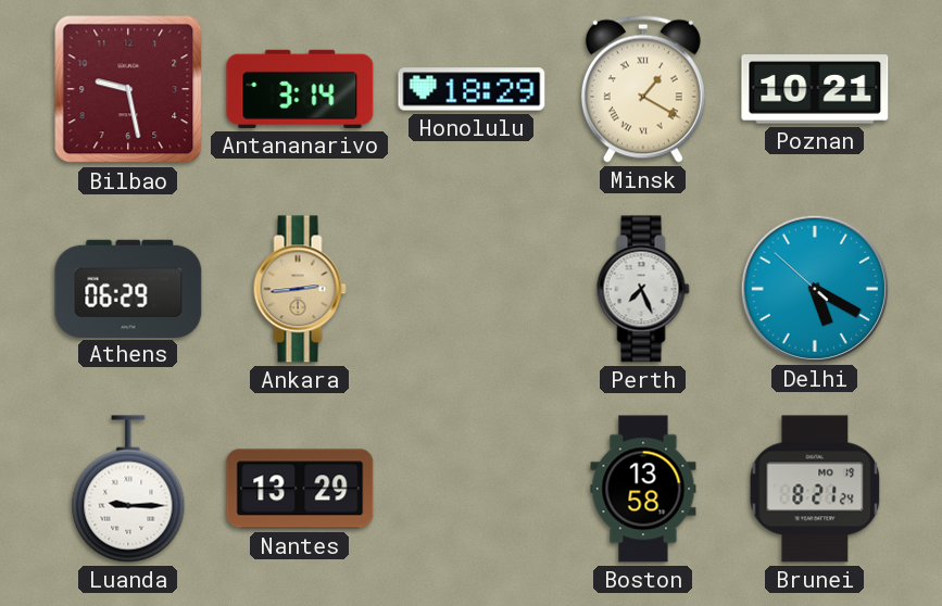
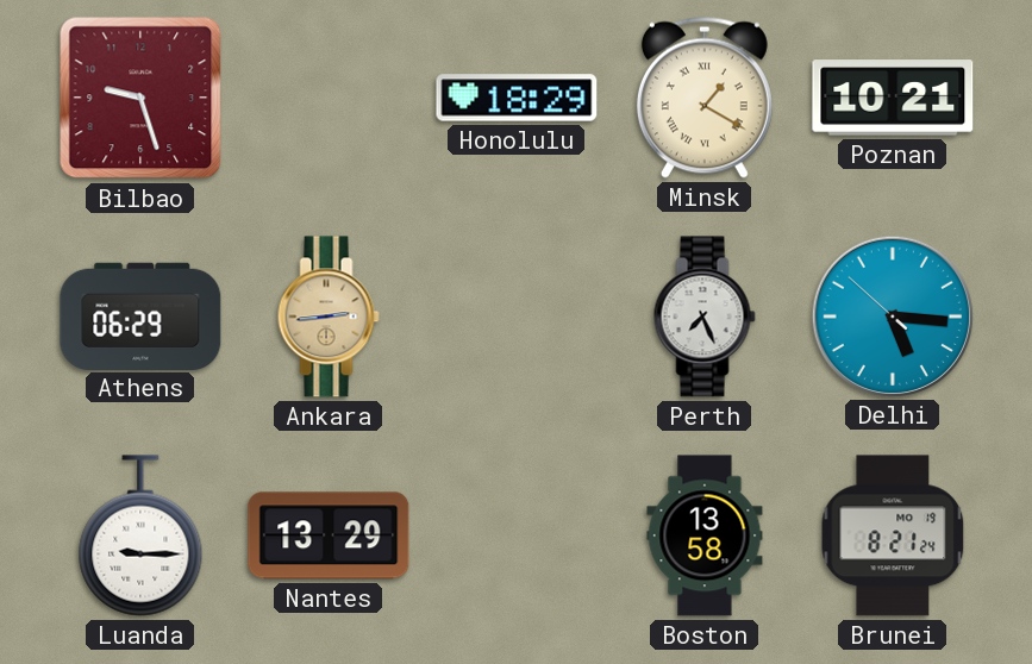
Bilbao: 9:28 -> 9:27
Antananarivo: 3:14 -> none
Delhi: 5:19 -> 5:15
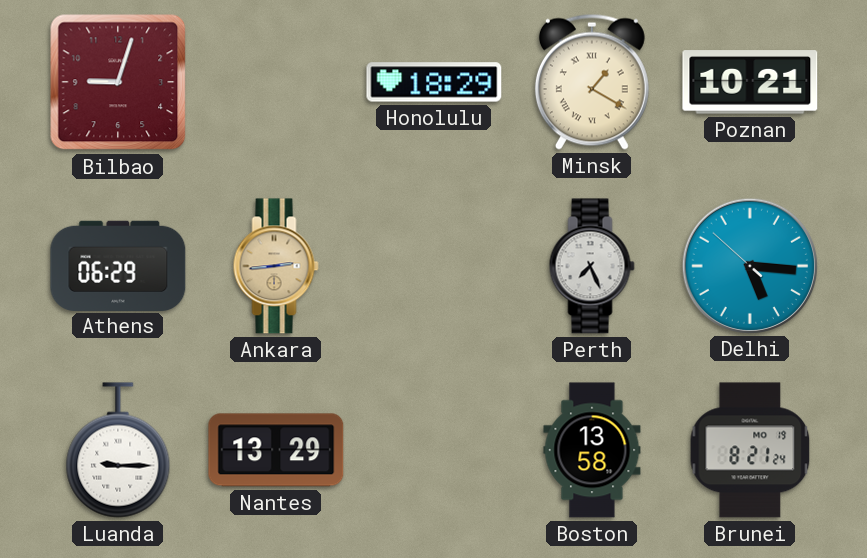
Bilbao: 9:27 -> 9:03
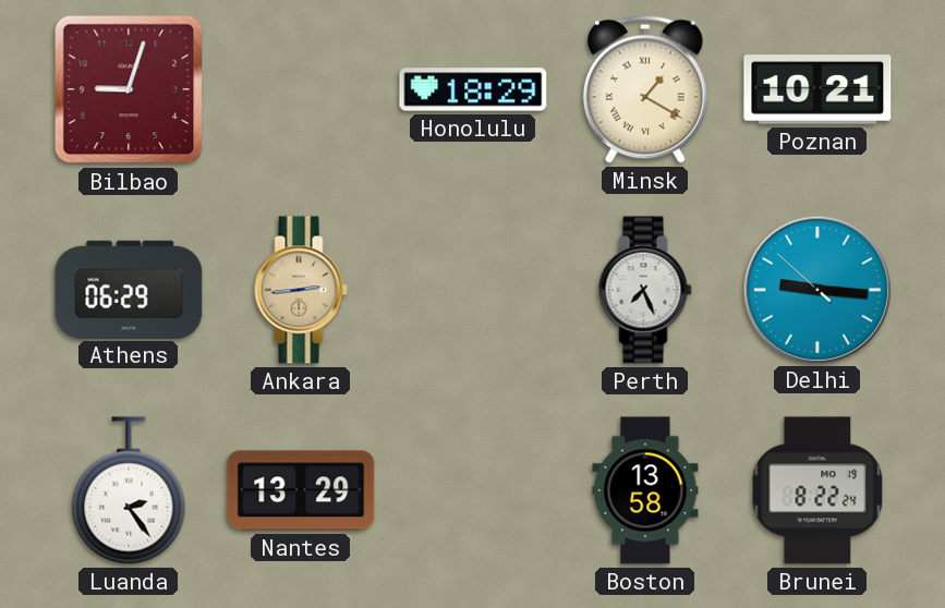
Delhi: 5:15 -> 9:15
Luanda: 9:15 -> 2:24
Brunei: 8:21 -> 8:22
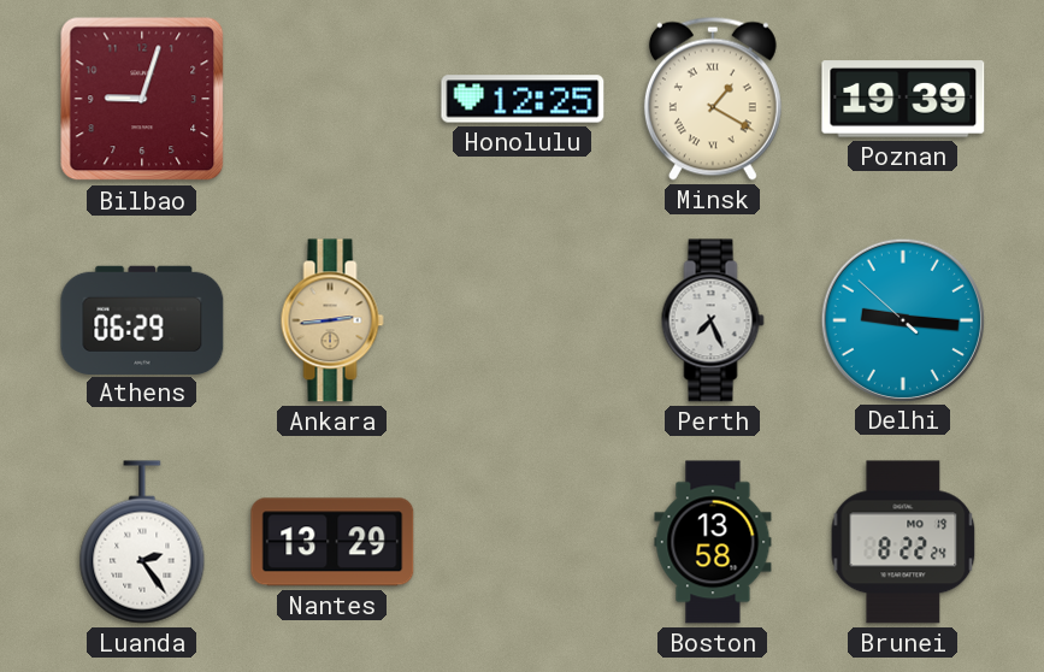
Honolulu: 18:29 -> 12:25
Poznan: 10:21 -> 19:39
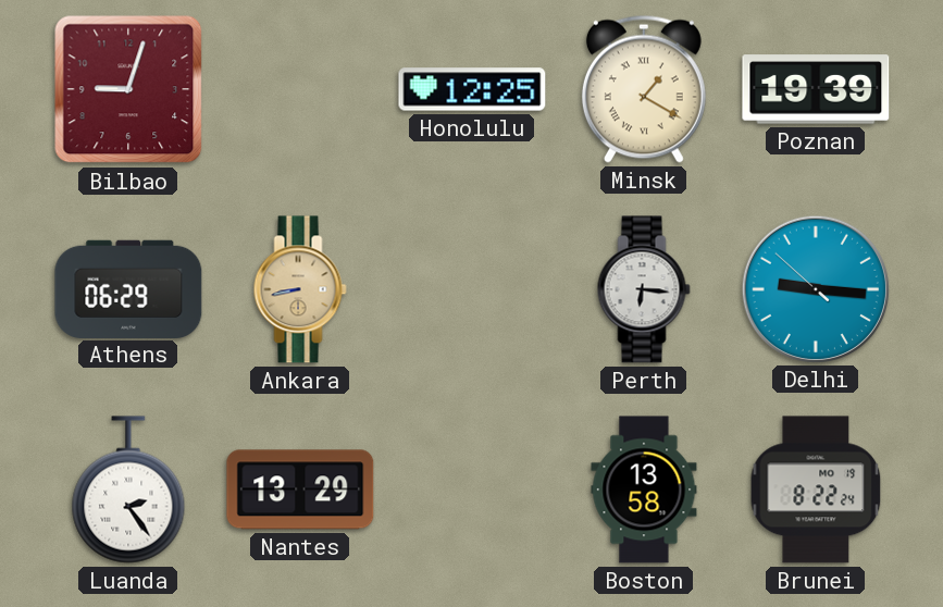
Ankara: 2:44 -> 8:43
Perth: 7:26 -> 6:16
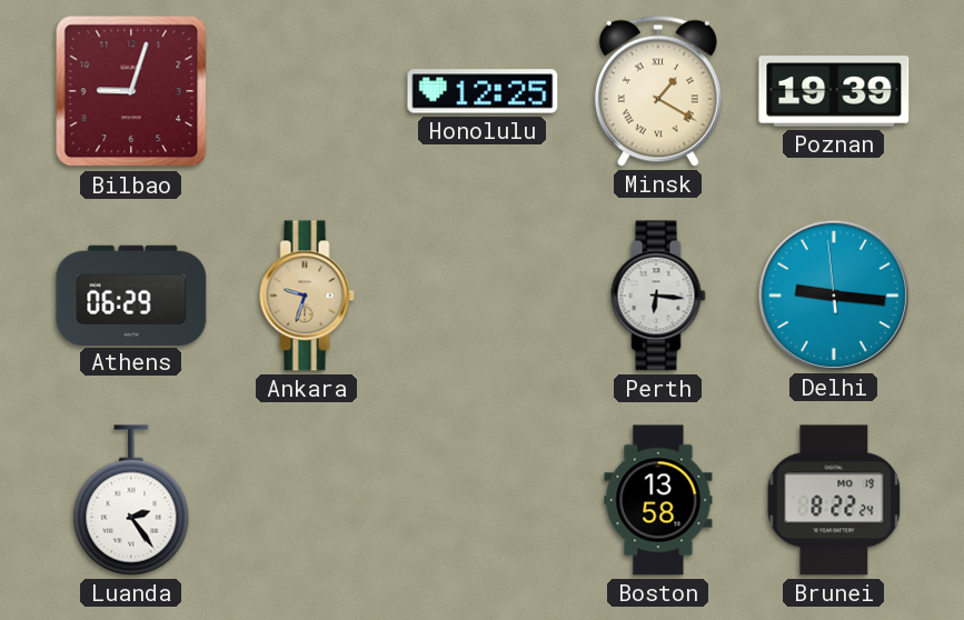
Ankara: 8:43 -> 9:33
Delhi: 9:15:52 -> 9:15:59
Nantes: 13:29 -> none
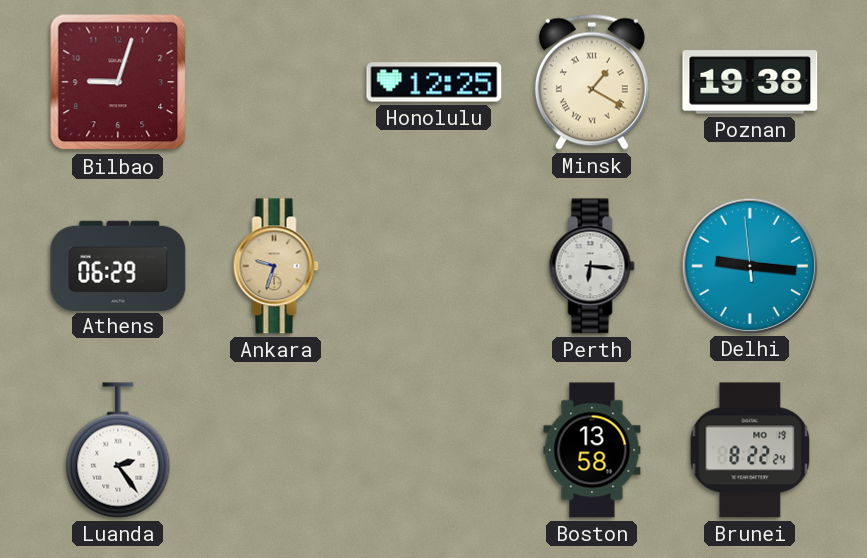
Poznan: 19:39 -> 19:38
